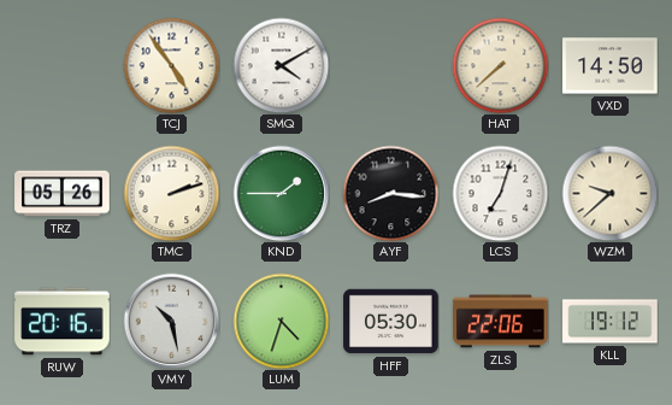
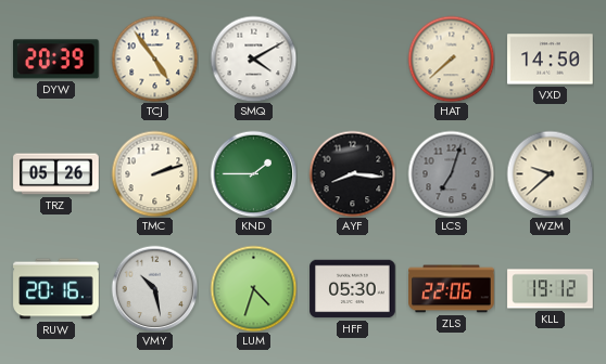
DYW: none -> 20:39
LCS dial: white -> grey
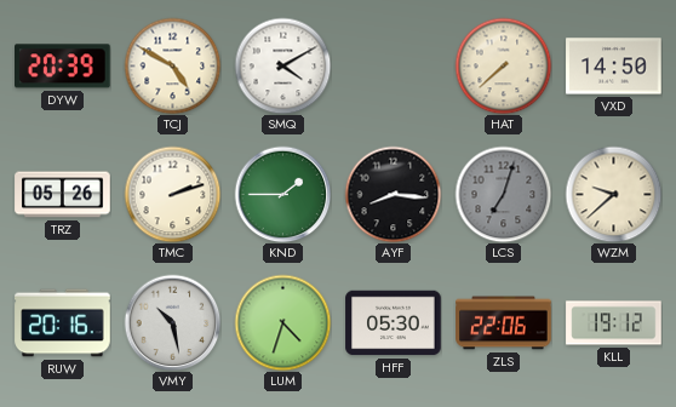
TCJ: 4:54 -> 4:50
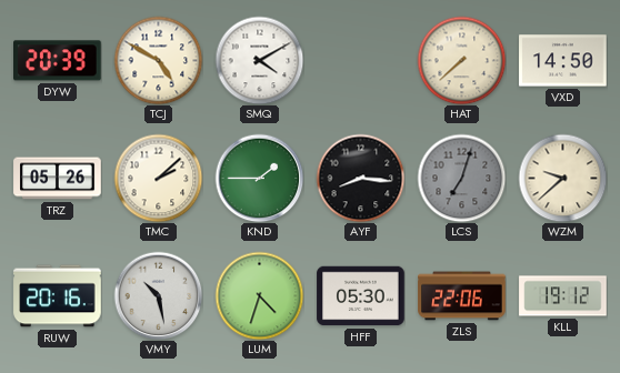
TMC: 2:12 -> 2:08
